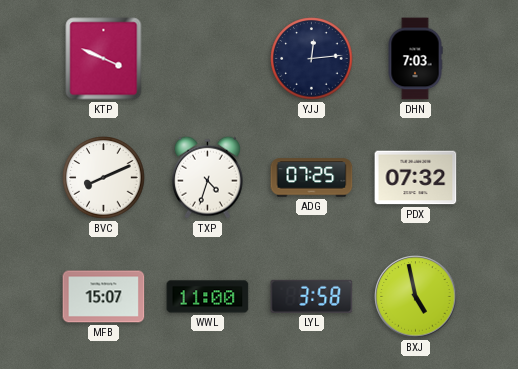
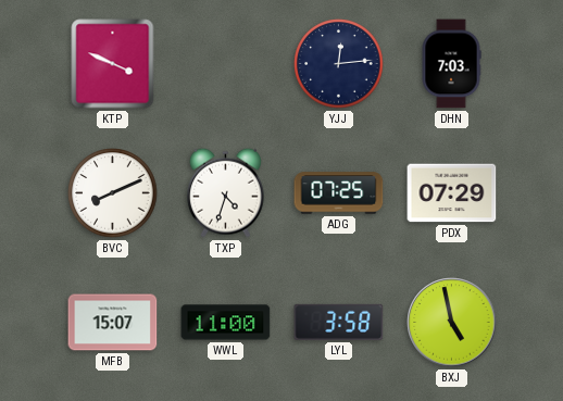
PDX: 07:32 -> 07:29
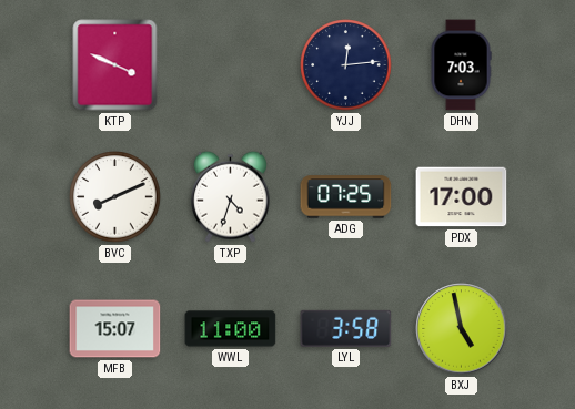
PDX: 07:29 -> 17:00
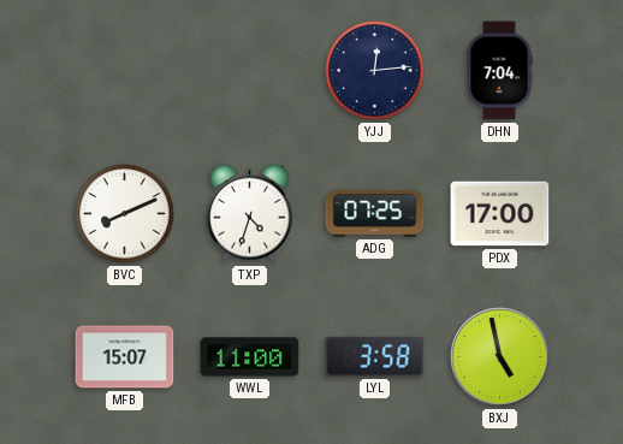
KTP: 3:49 -> none
DHN: 7:03 -> 7:04
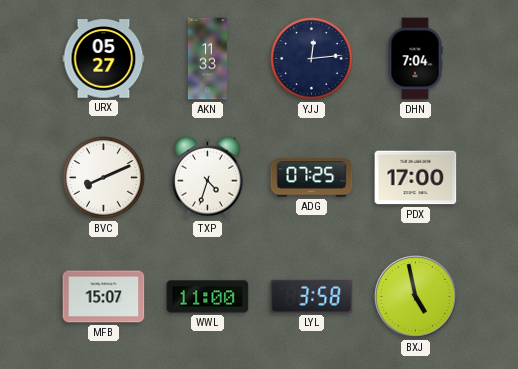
URX: none -> 05:27
AKN: none -> 11:33
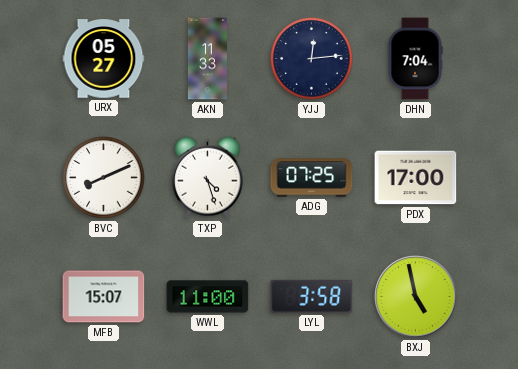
TXP: 4:33 -> 4:27
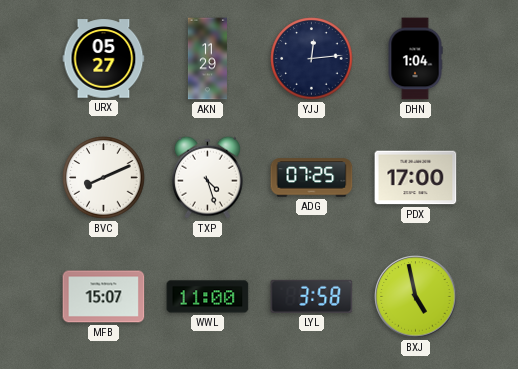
AKN: 11:33 -> 11:29
DHN: 7:04 -> 1:04
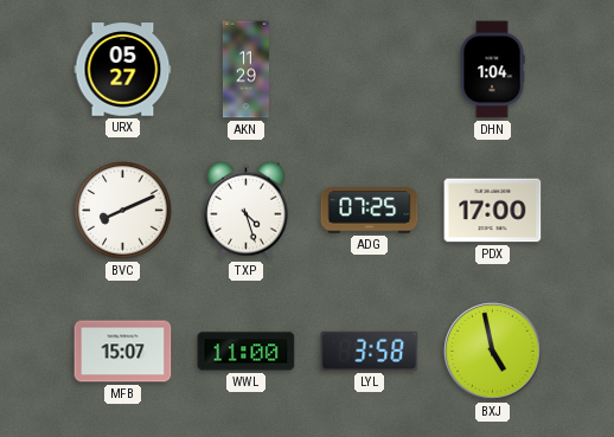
YJJ: 12:14 -> none
